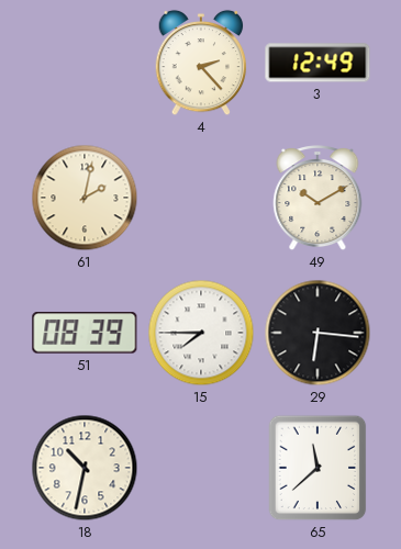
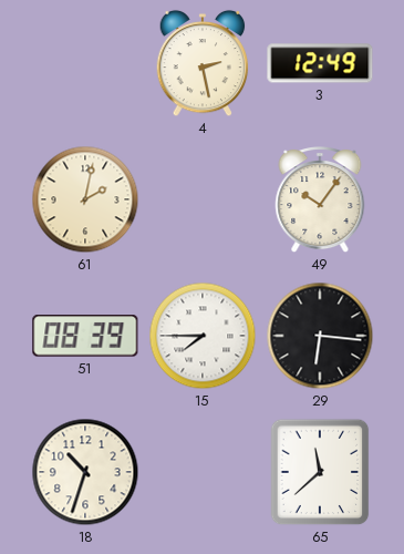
4: 2:23 -> 2:28
49: 10:10 -> 10:06
18: 10:32 -> 10:33
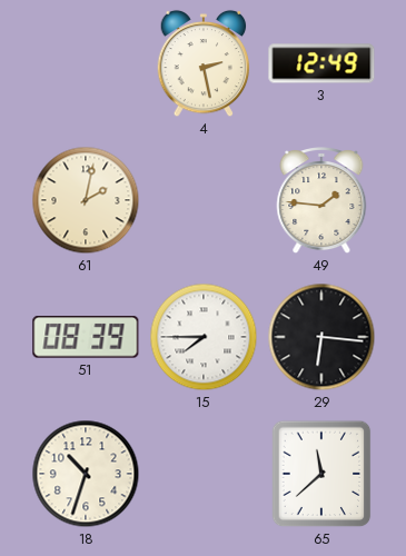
49: 10:06 -> 1:46
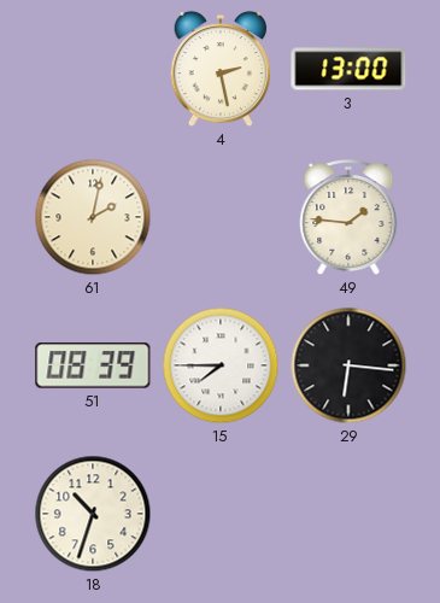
3: 12:49 -> 13:00
65: 11:38 -> none
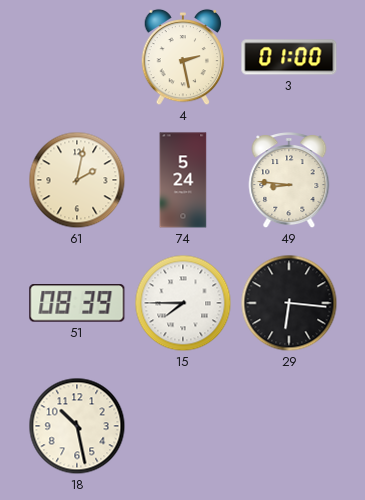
3: 13:00 -> 01:00
74: none -> 5:24
49: 1:46 -> 8:46
18: 10:33 -> 10:28
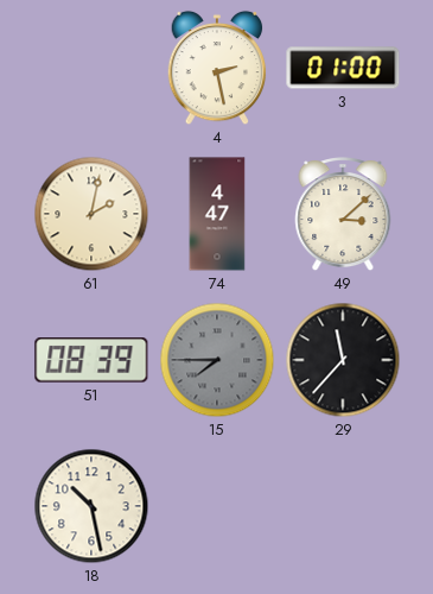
74: 5:24 -> 4:47
49: 8:46 -> 3:08
15 dial: white -> grey
29: 6:16 -> 11:37
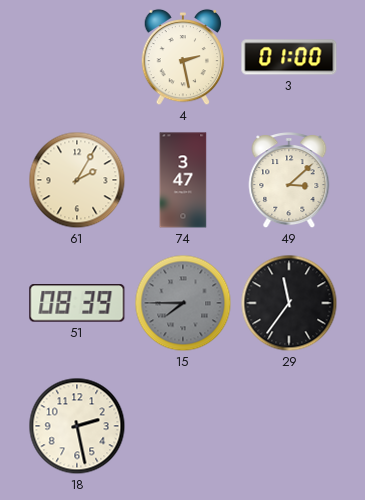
61: 2:02 -> 2:05
74: 4:47 -> 3:47
29: 11:37 -> 11:36
18: 10:28 -> 2:28
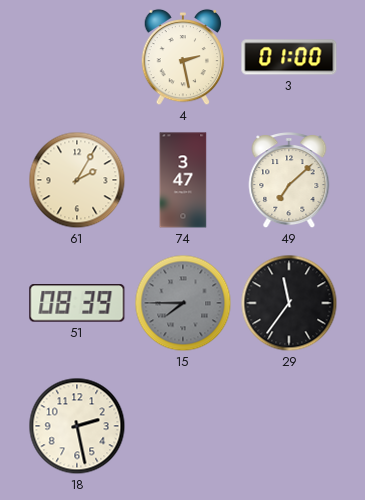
49: 3:08 -> 7:08
